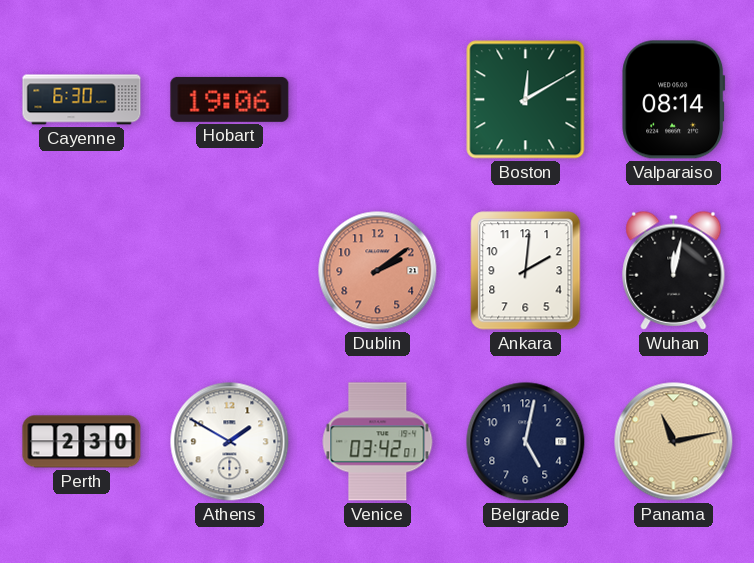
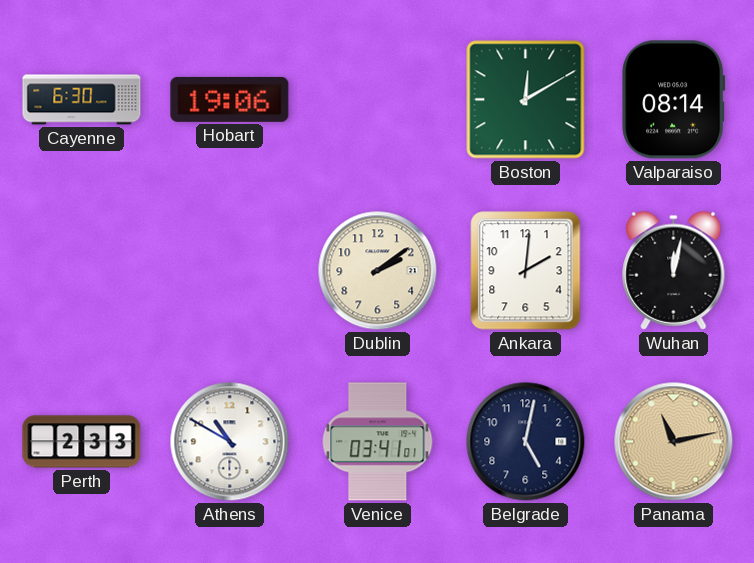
Dublin dial: salmon -> cream
Perth: 2:30 -> 2:33
Athens: 1:50 -> 10:50
Venice: 03:42 -> 03:41
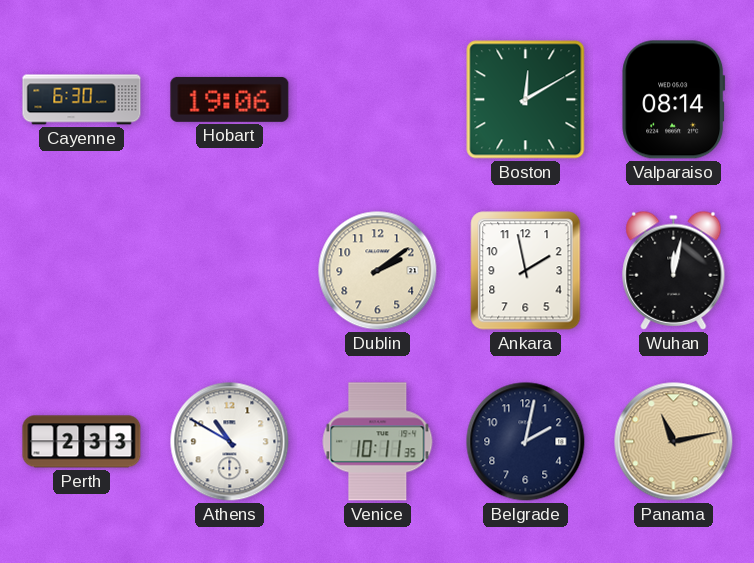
Ankara: 2:01 -> 1:58
Venice: 03:41 -> 10:11
Belgrade: 5:02 -> 2:02
